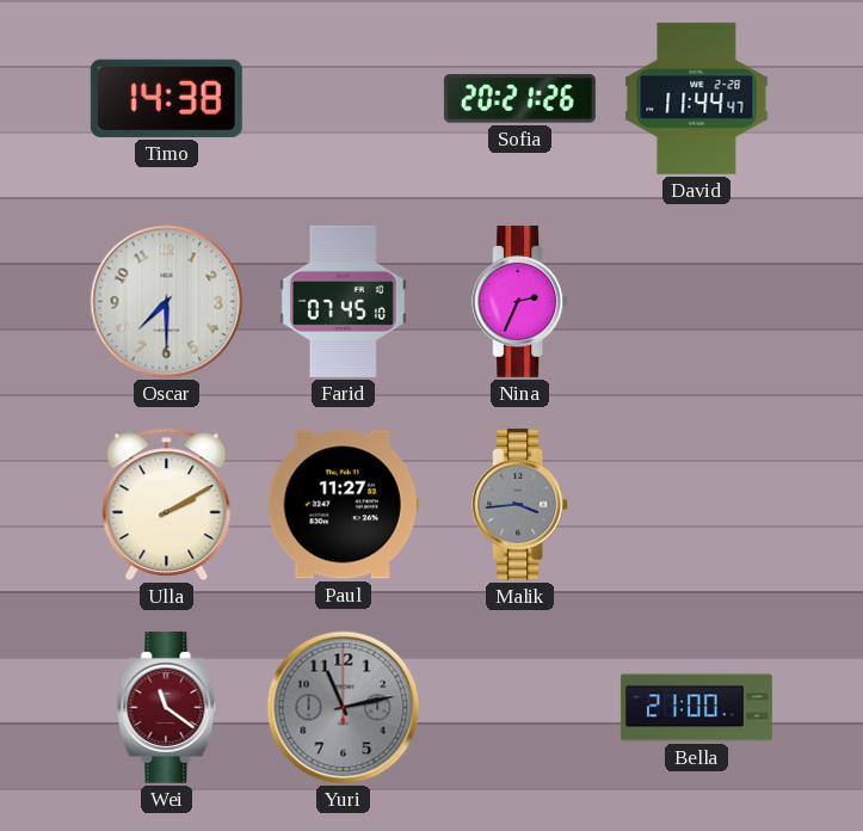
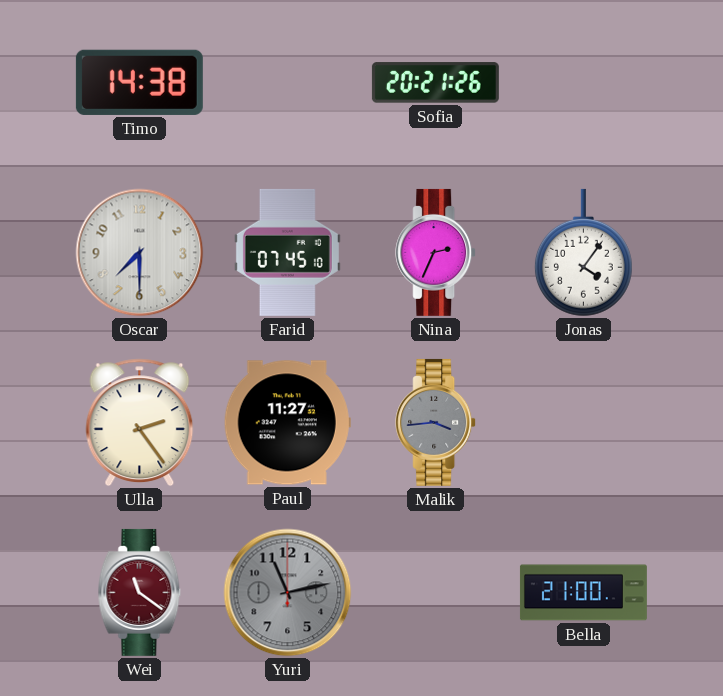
David: 11:44 -> none
Jonas: none -> 4:06
Ulla: 2:10 -> 2:24
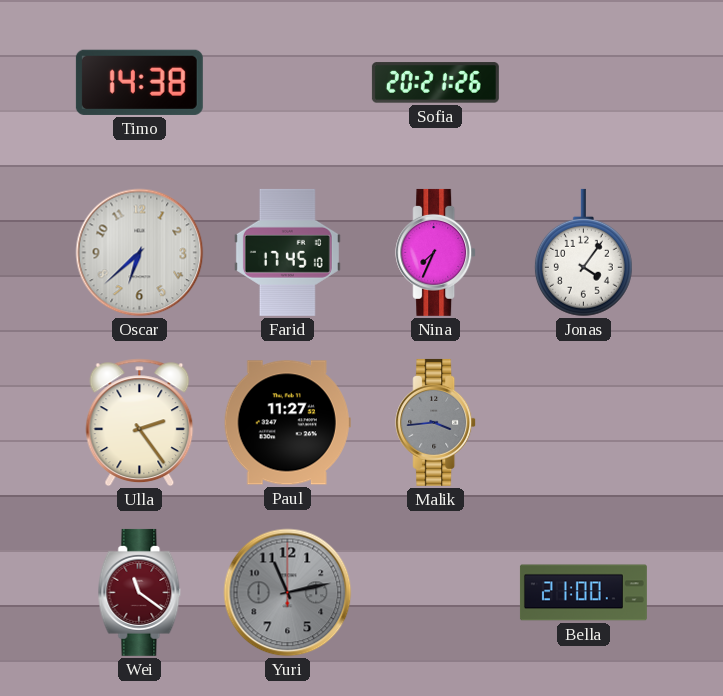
Oscar: 7:30 -> 6:38
Farid: 07:45 -> 17:45
Nina: 2:34 -> 7:34
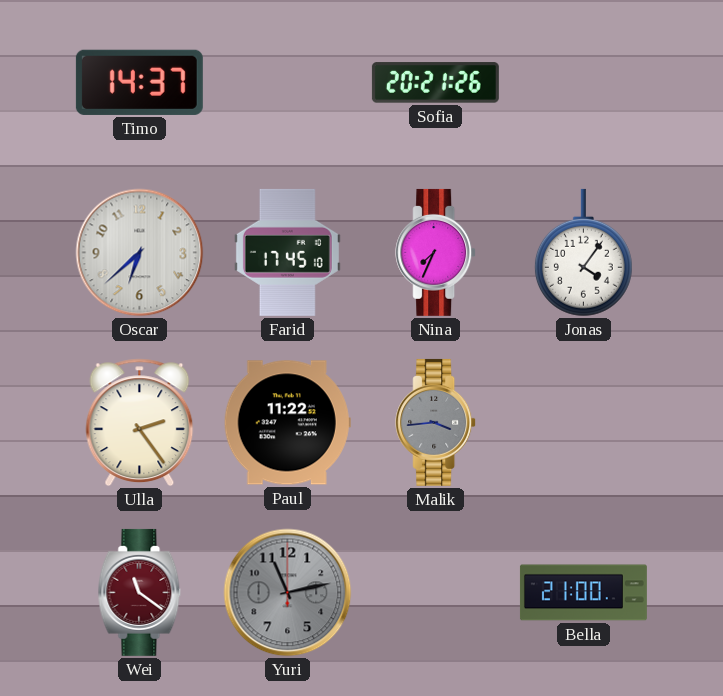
Timo: 14:38 -> 14:37
Paul: 11:27 -> 11:22
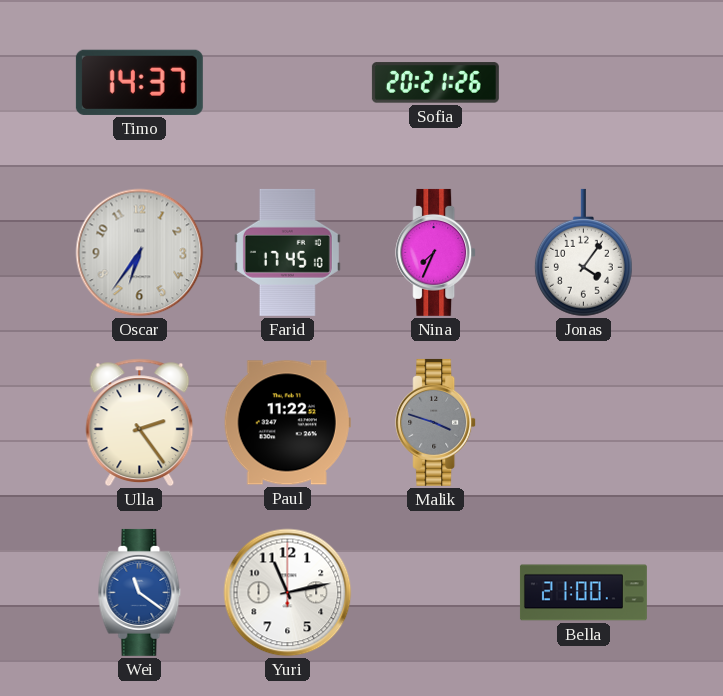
Oscar: 6:38 -> 6:36
Malik: 3:44 -> 3:48
Wei dial: burgundy -> blue
Yuri dial: grey -> white
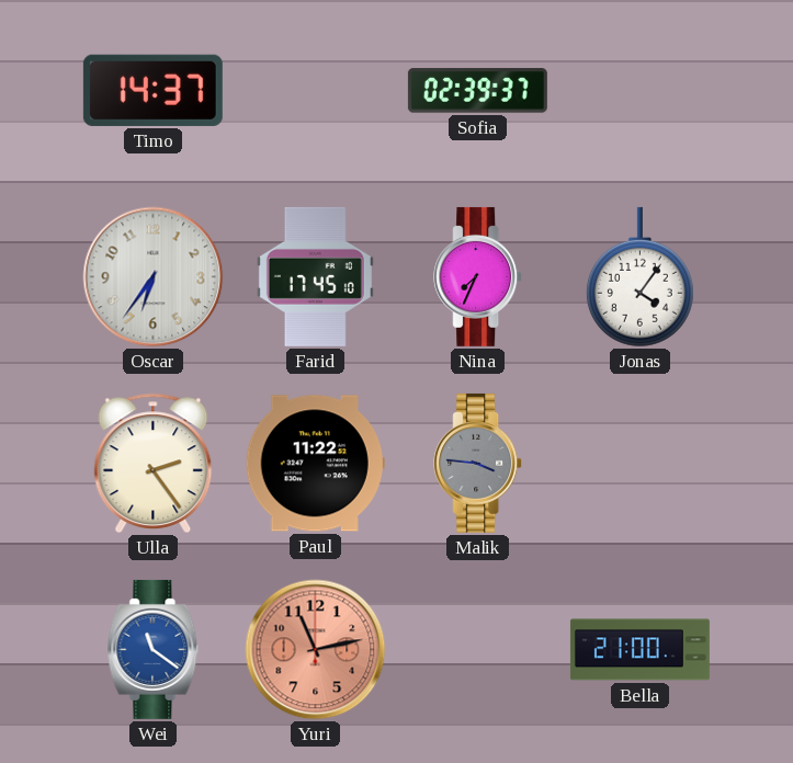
Sofia: 20:21 -> 02:39
Malik: 3:48 -> 3:46
Yuri dial: white -> salmon
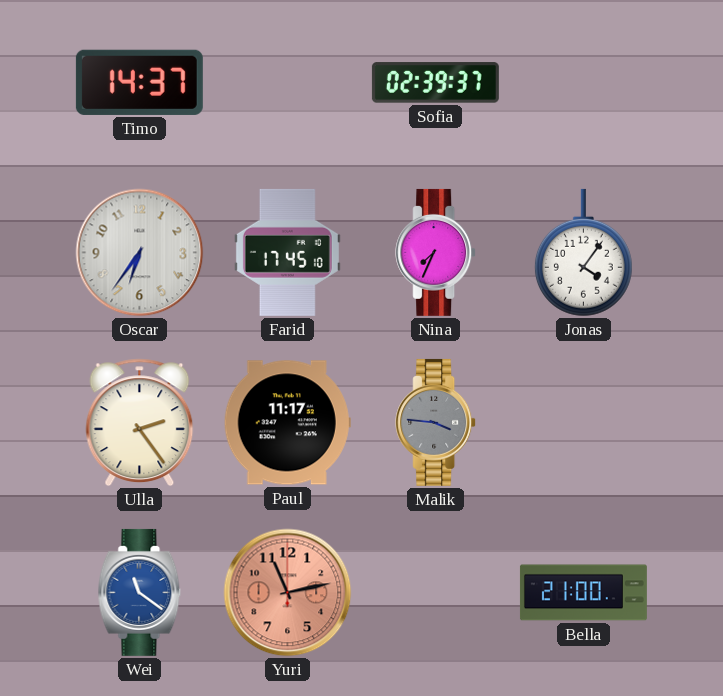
Paul: 11:22 -> 11:17
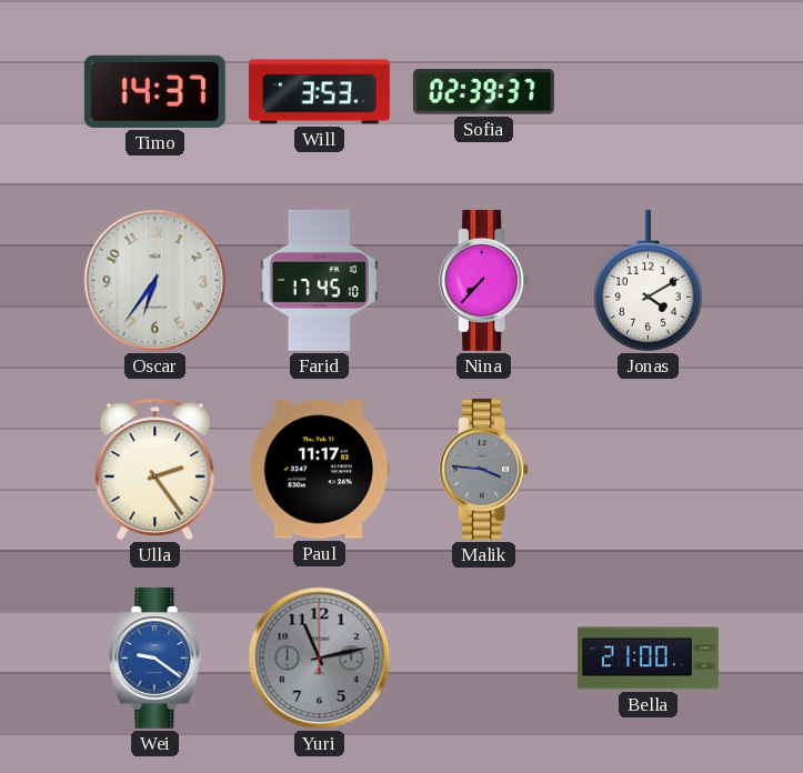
Will: none -> 3:53
Nina: 7:34 -> 7:37
Jonas: 4:06 -> 4:10
Wei: 11:21 -> 9:21
Yuri dial: salmon -> grey
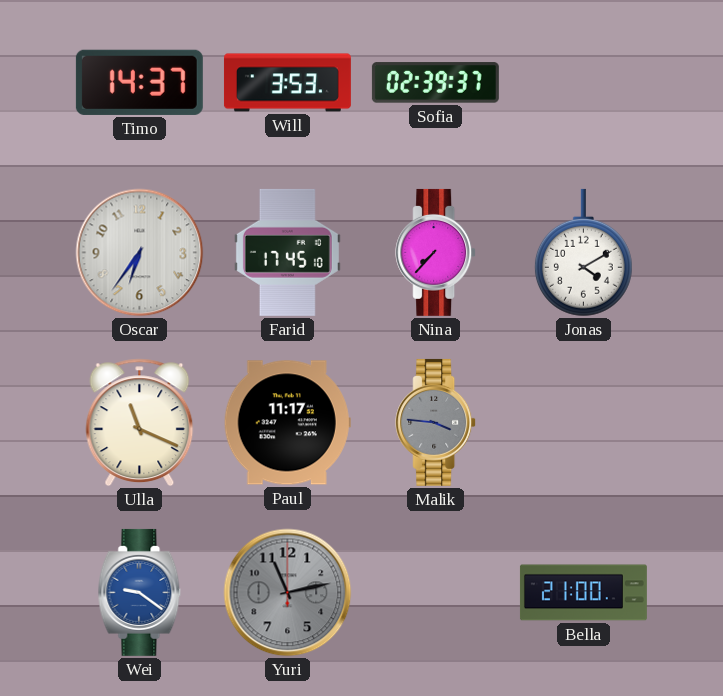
Ulla: 2:24 -> 11:19
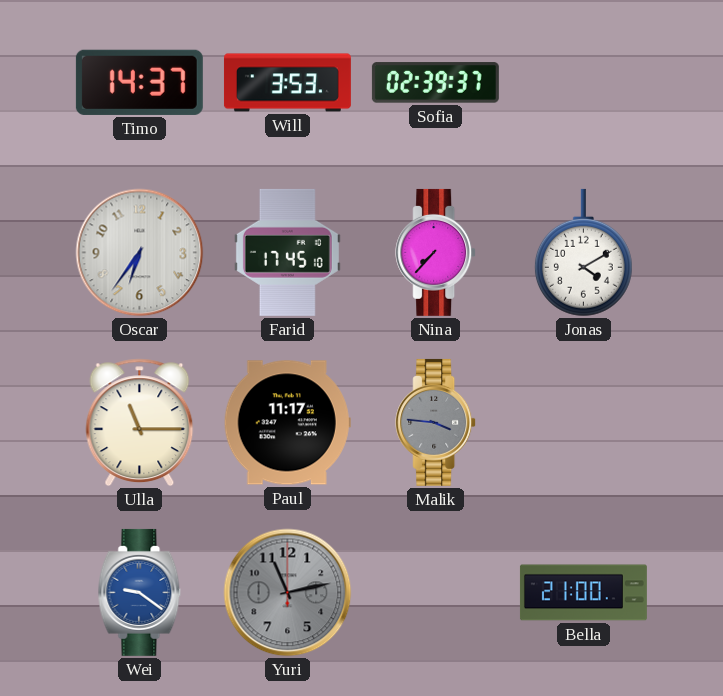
Ulla: 11:19 -> 11:15
